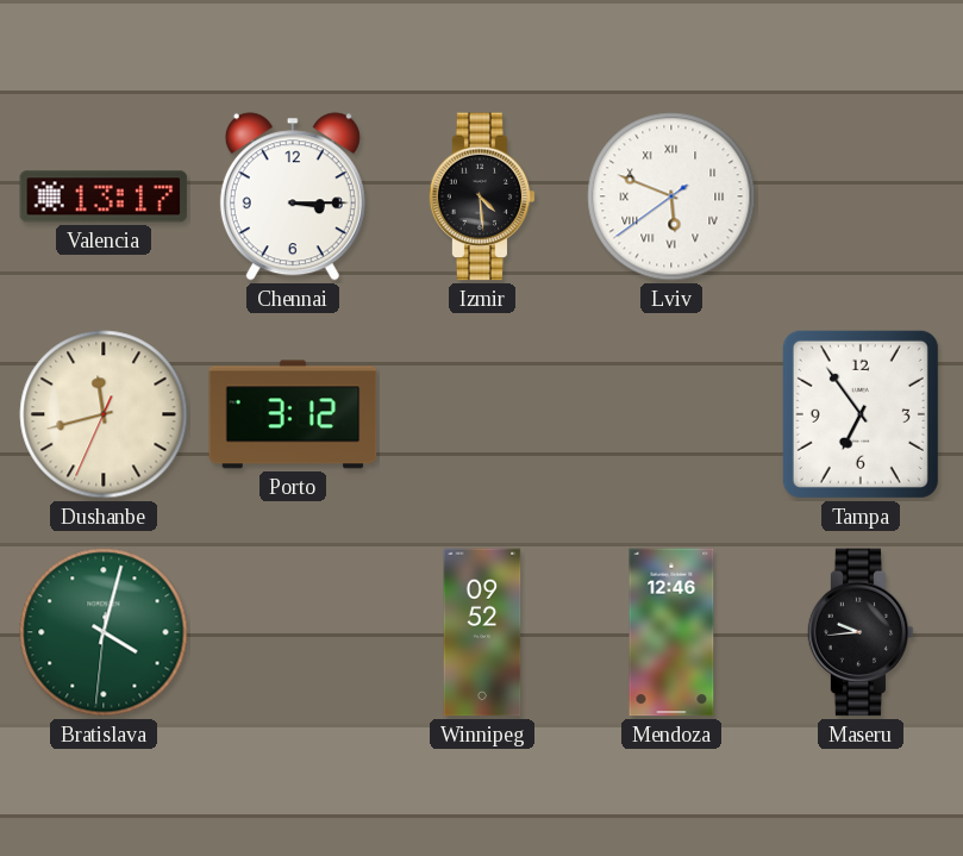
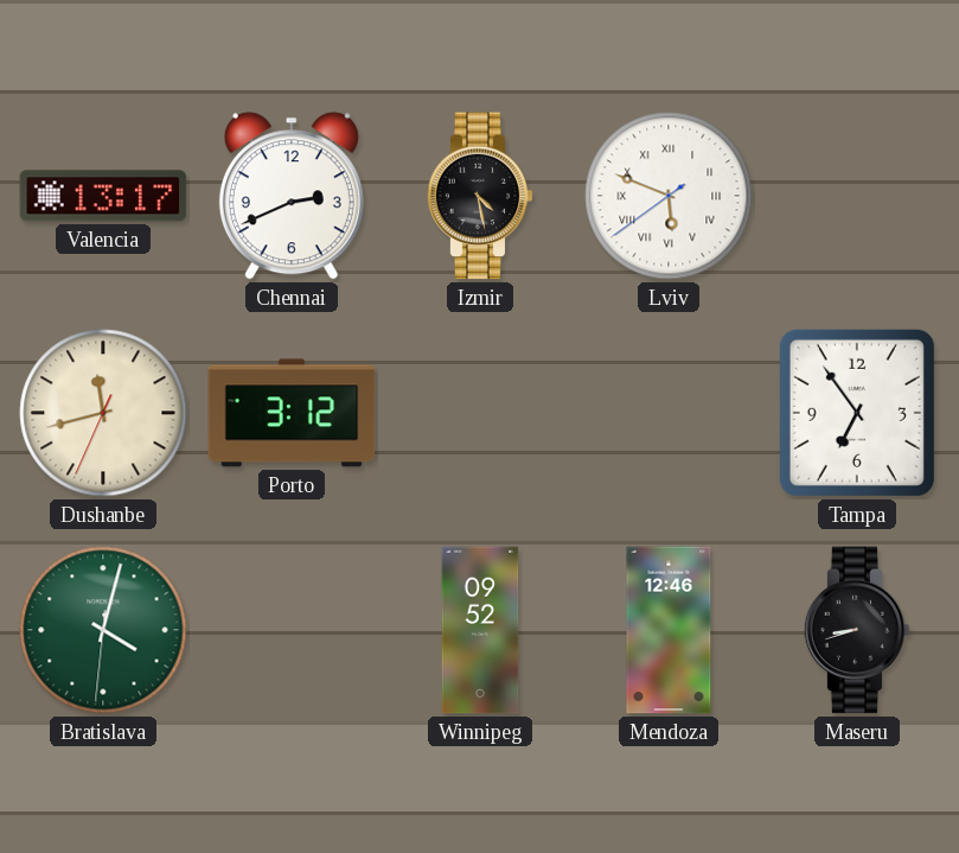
Chennai: 3:15 -> 2:41
Izmir: 4:29 -> 4:28
Maseru: 9:44 -> 8:42
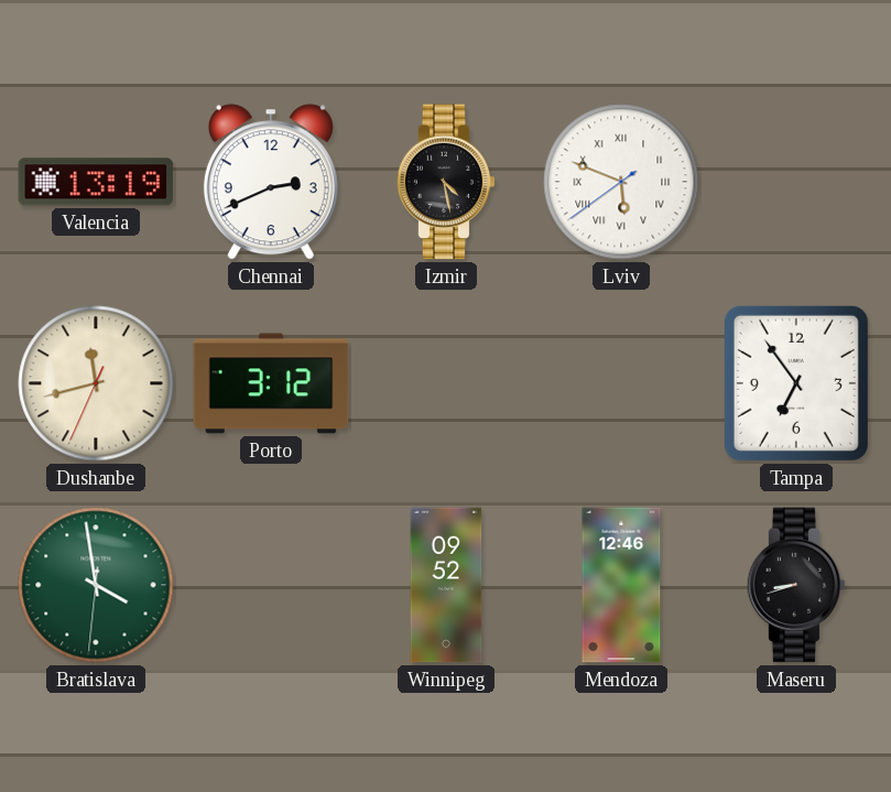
Valencia: 13:17 -> 13:19
Bratislava: 4:02 -> 3:58
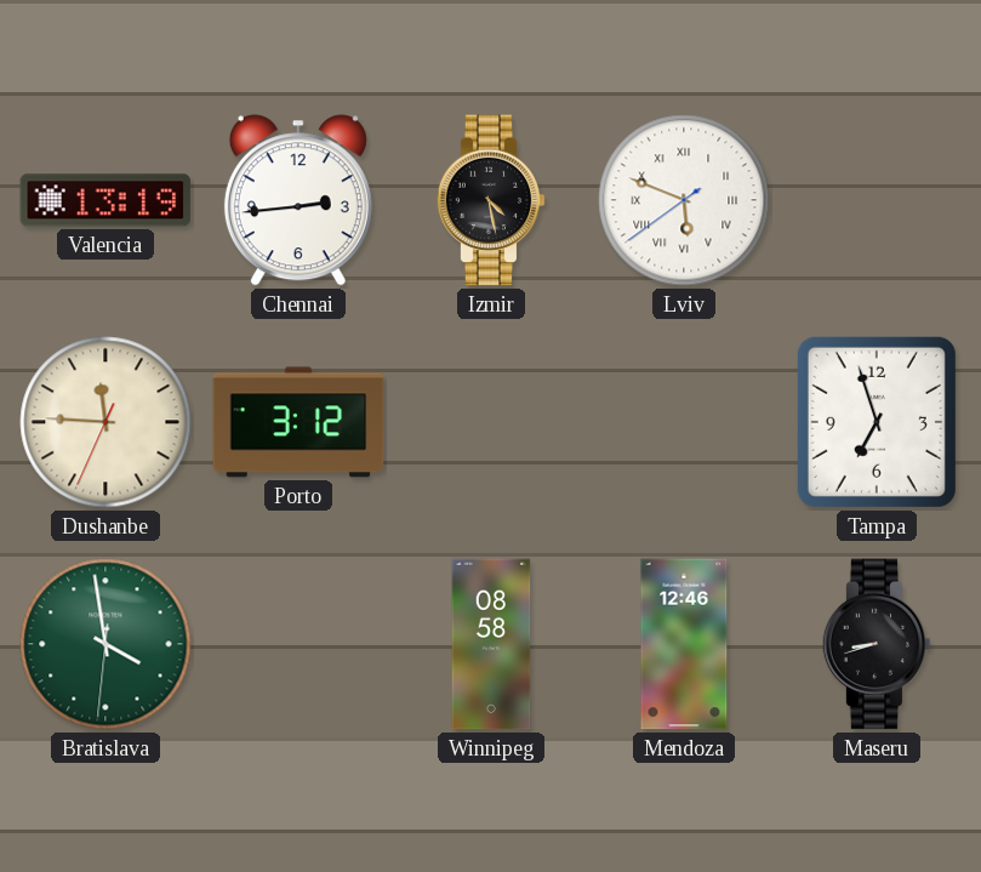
Chennai: 2:41 -> 2:44
Dushanbe: 11:42 -> 11:45
Tampa: 6:54 -> 6:57
Winnipeg: 09:52 -> 08:58
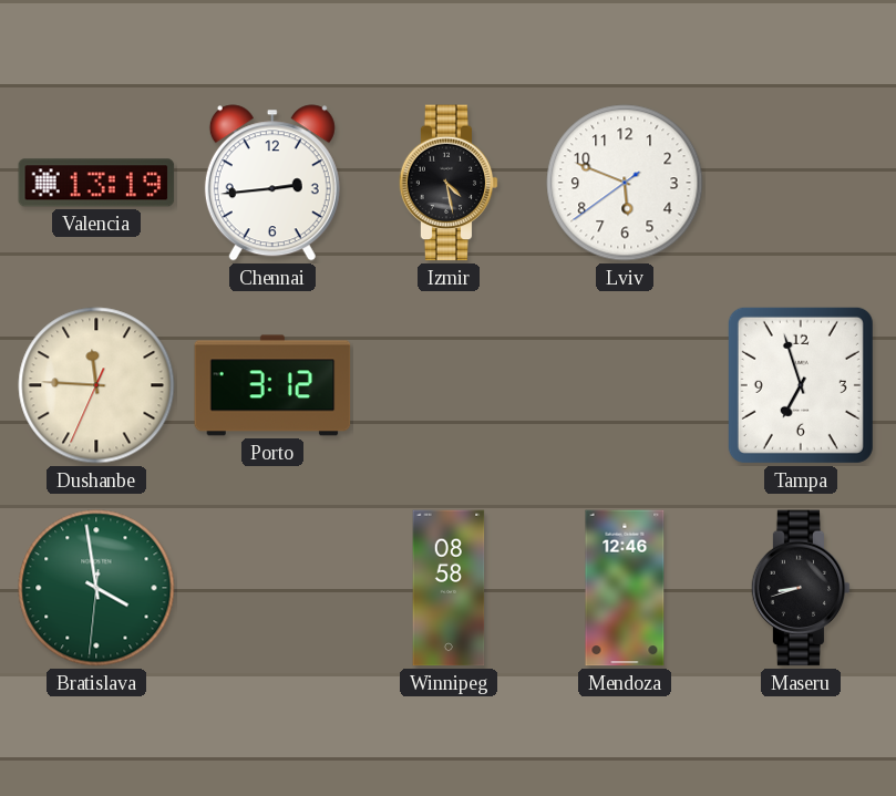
Lviv numerals: Roman -> Arabic
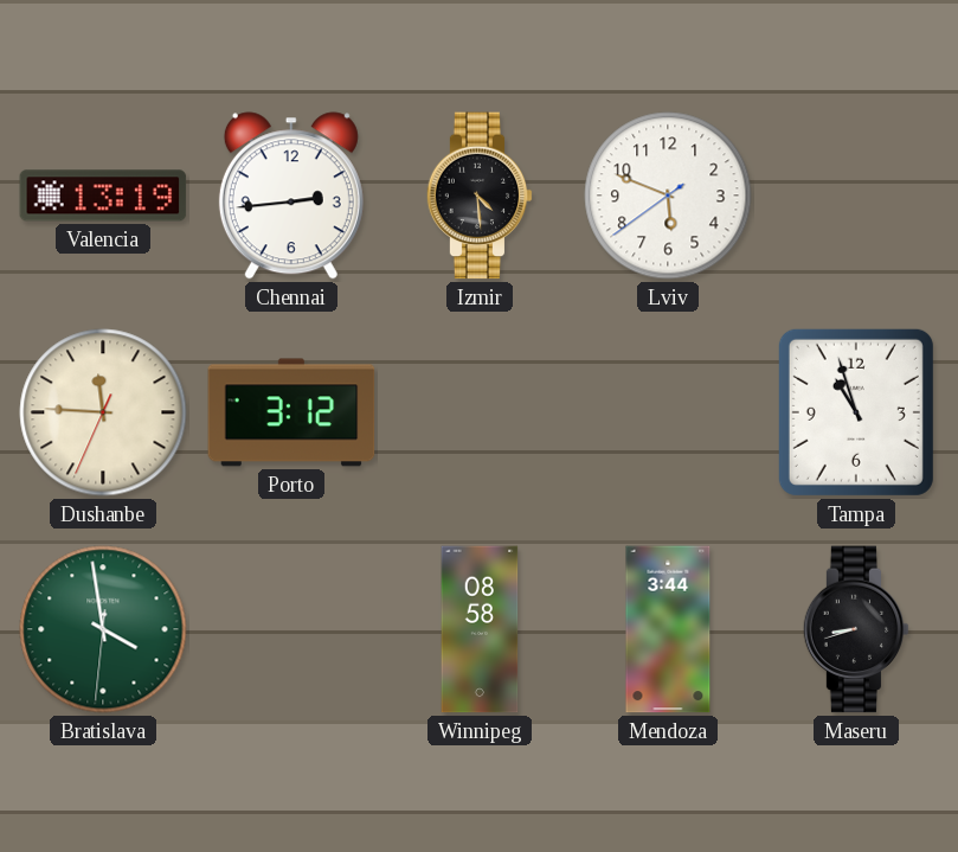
Izmir: 4:28 -> 4:29
Tampa: 6:57 -> 10:57
Mendoza: 12:46 -> 3:44
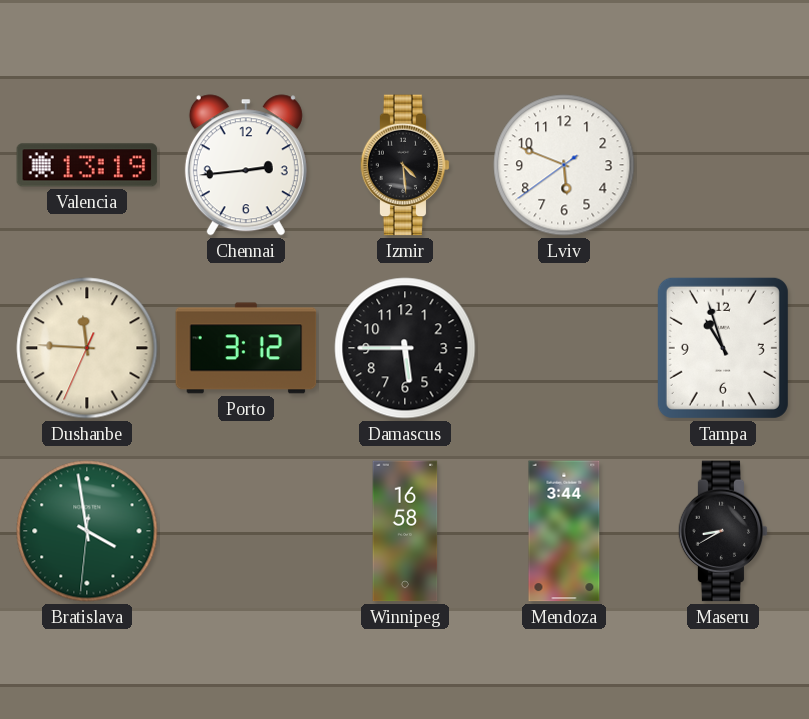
Damascus: none -> 5:45
Winnipeg: 08:58 -> 16:58
Maseru: 8:42 -> 8:40
